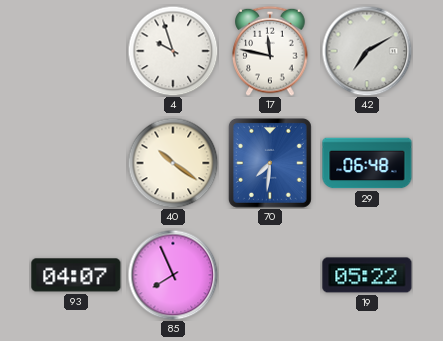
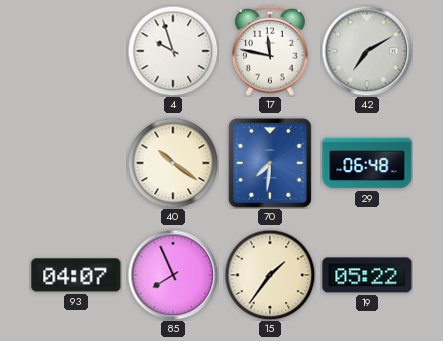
15: none -> 1:36
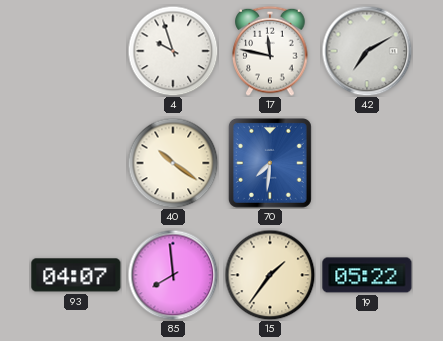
29: 06:48 -> none
85: 7:56 -> 7:59
